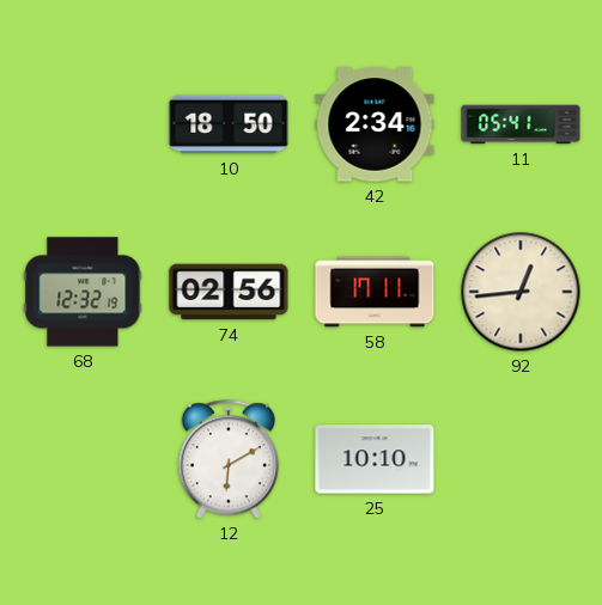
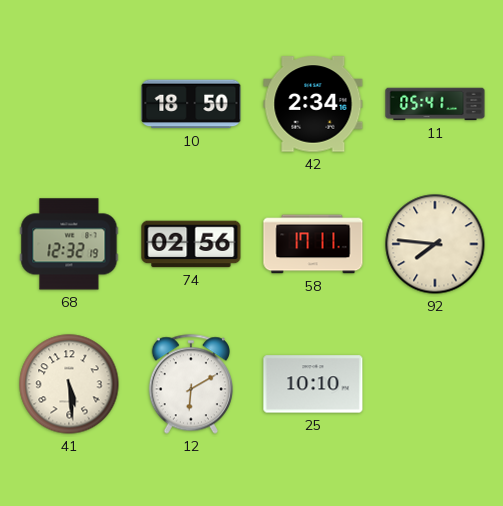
92: 12:44 -> 7:46
41: none -> 5:29
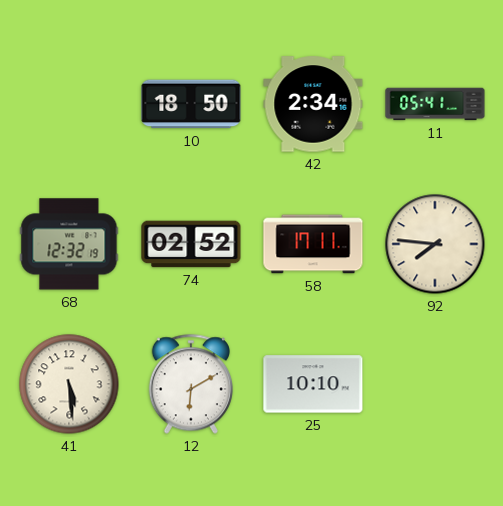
74: 02:56 -> 02:52
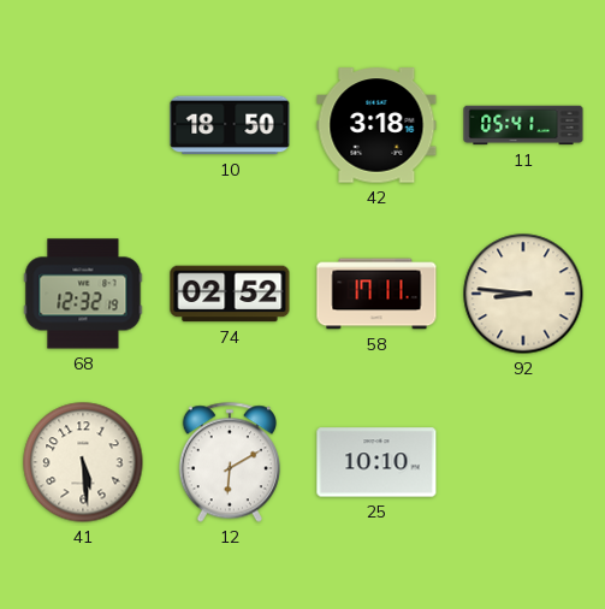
42: 2:34 -> 3:18
92: 7:46 -> 8:46
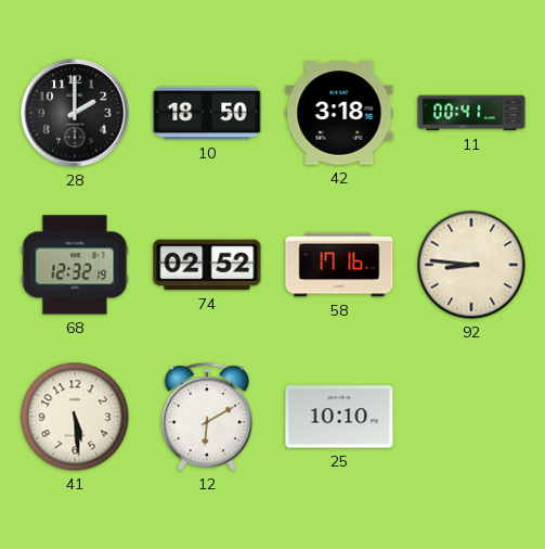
28: none -> 2:00
11: 05:41 -> 00:41
58: 17:11 -> 17:16
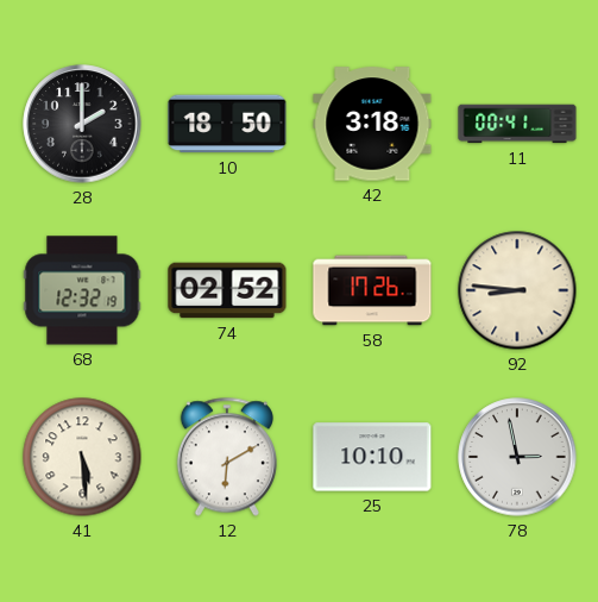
58: 17:16 -> 17:26
78: none -> 2:58
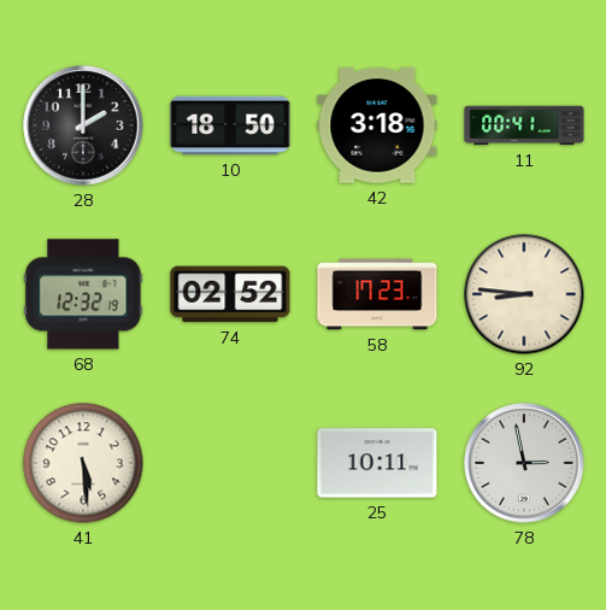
58: 17:26 -> 17:23
12: 6:10 -> none
25: 10:10 -> 10:11
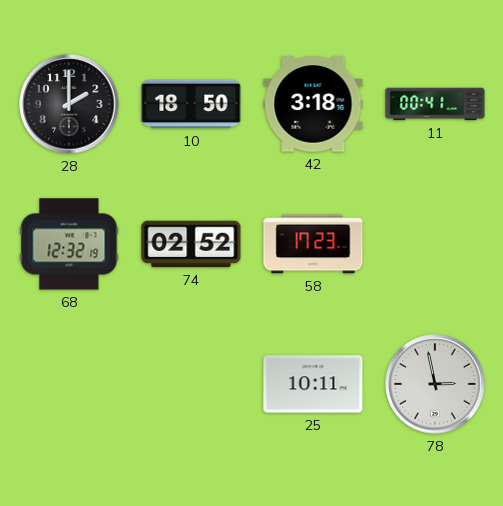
92: 8:46 -> none
41: 5:29 -> none
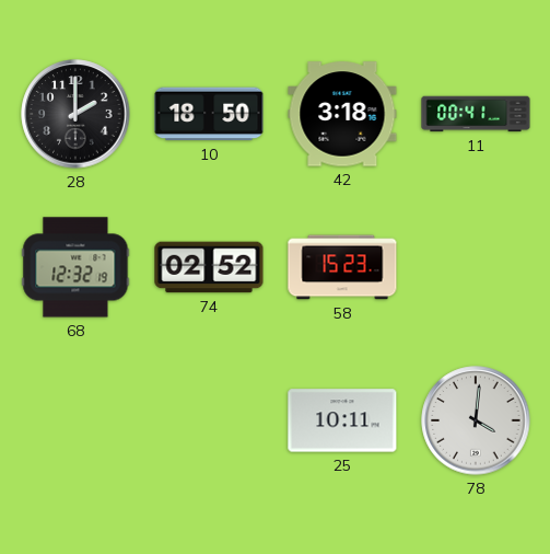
58: 17:23 -> 15:23
78: 2:58 -> 4:01
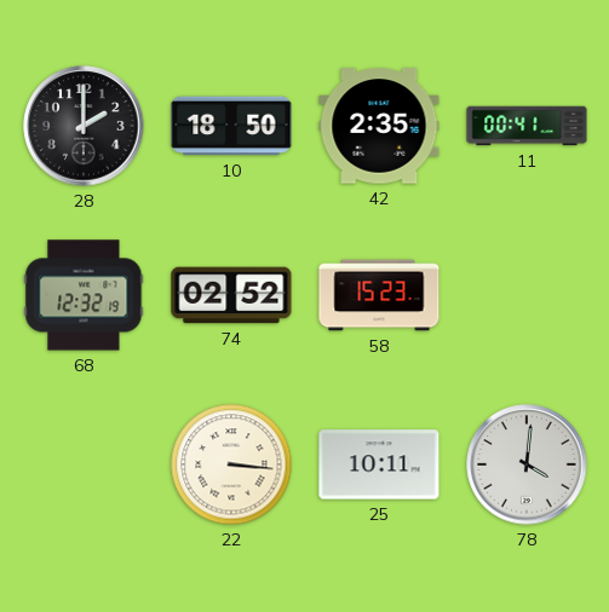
42: 3:18 -> 2:35
22: none -> 3:16
